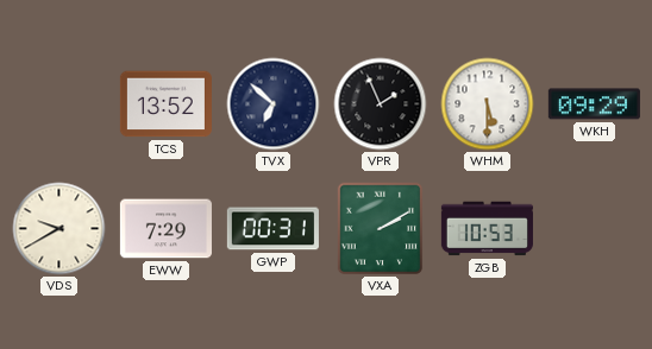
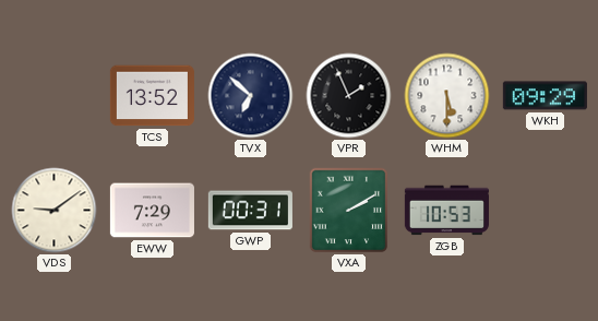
VDS: 9:40 -> 9:09
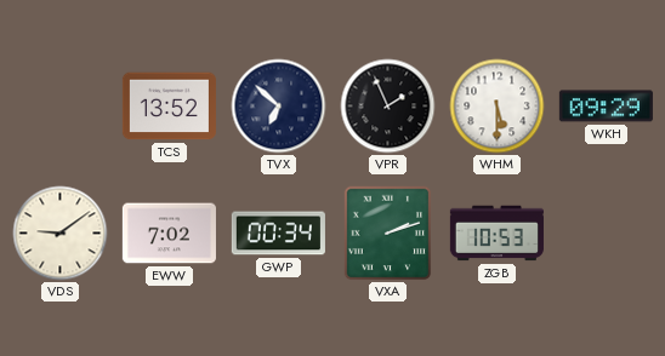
EWW: 7:29 -> 7:02
GWP: 00:31 -> 00:34
VXA: 2:10 -> 2:12
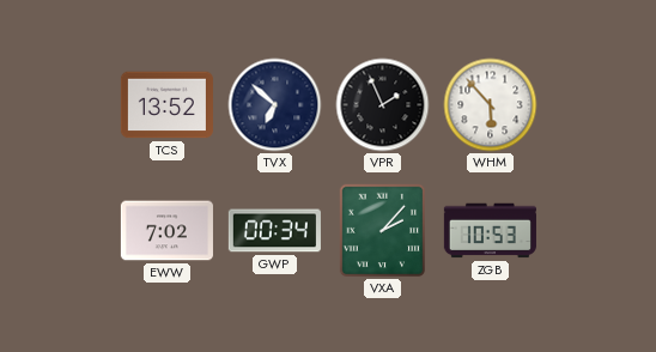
WHM: 5:30 -> 5:53
WKH: 09:29 -> none
VDS: 9:09 -> none
VXA: 2:12 -> 2:07
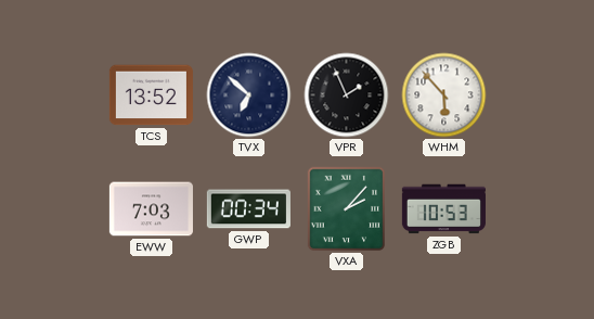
EWW: 7:02 -> 7:03
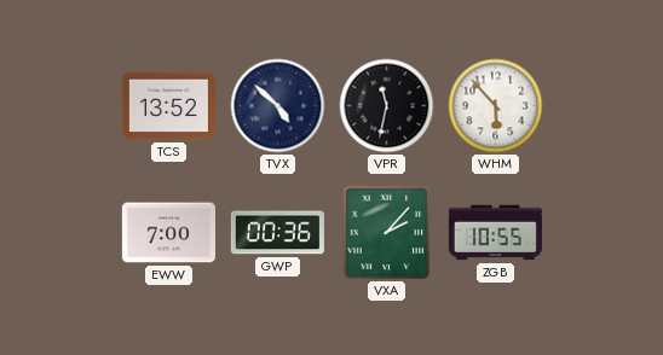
TVX: 6:52 -> 4:52
VPR: 1:56 -> 11:32
EWW: 7:03 -> 7:00
GWP: 00:34 -> 00:36
ZGB: 10:53 -> 10:55
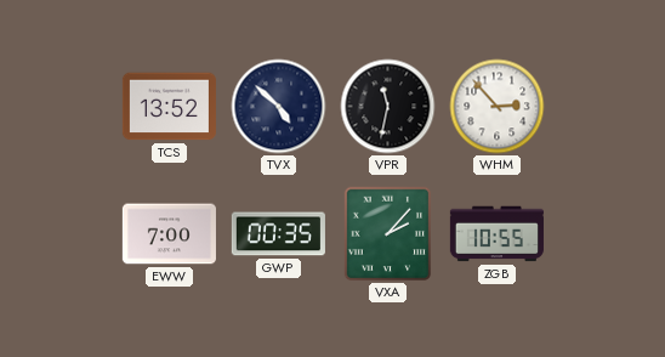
WHM: 5:53 -> 2:53
GWP: 00:36 -> 00:35
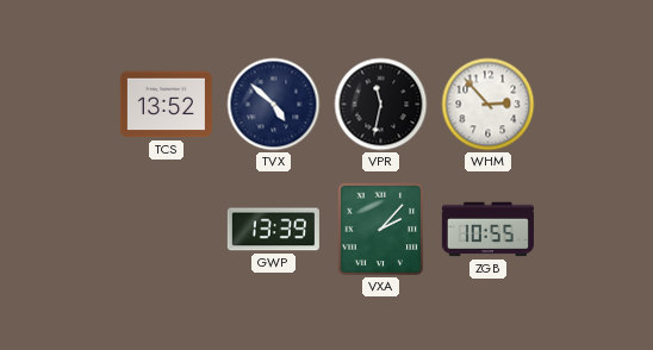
EWW: 7:00 -> none
GWP: 00:35 -> 13:39
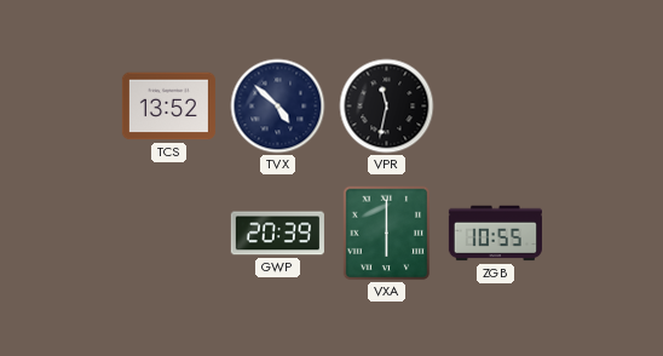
WHM: 2:53 -> none
GWP: 13:39 -> 20:39
VXA: 2:07 -> 6:00
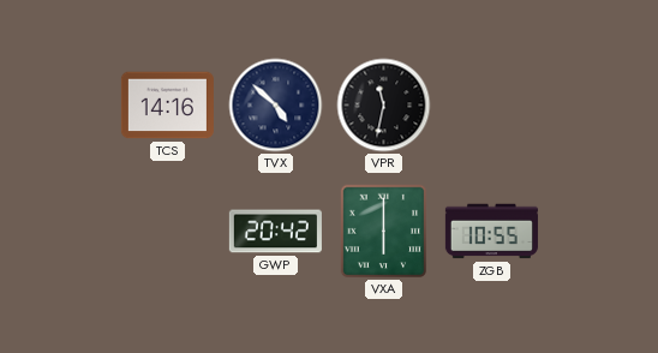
TCS: 13:52 -> 14:16
GWP: 20:39 -> 20:42
